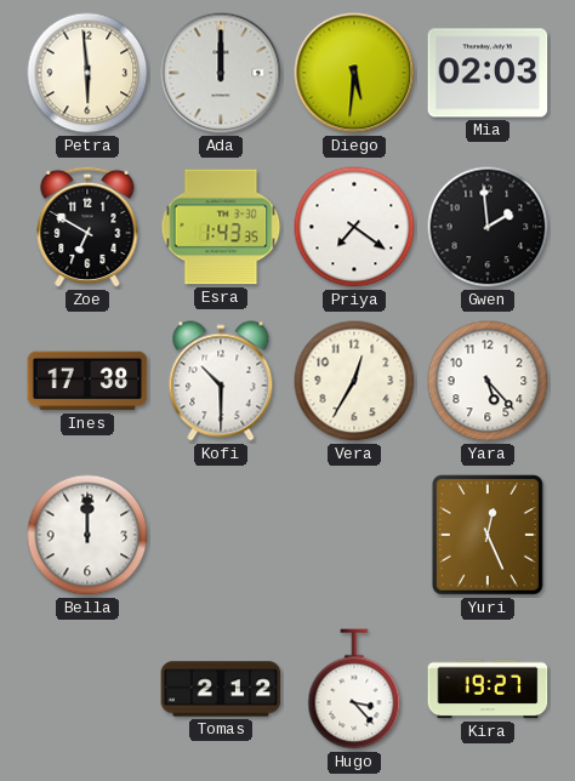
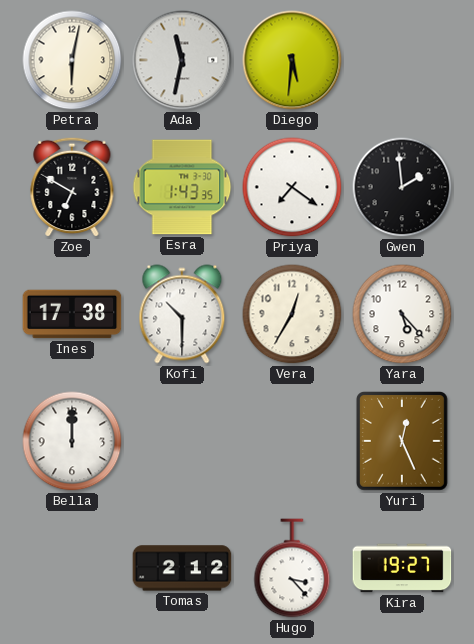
Petra: 5:59 -> 6:02
Ada: 12:00 -> 11:32
Mia: 02:03 -> none
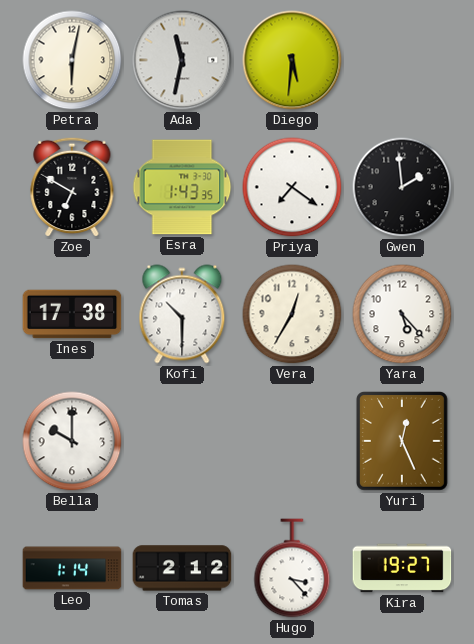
Bella: 12:00 -> 10:00
Leo: none -> 1:14
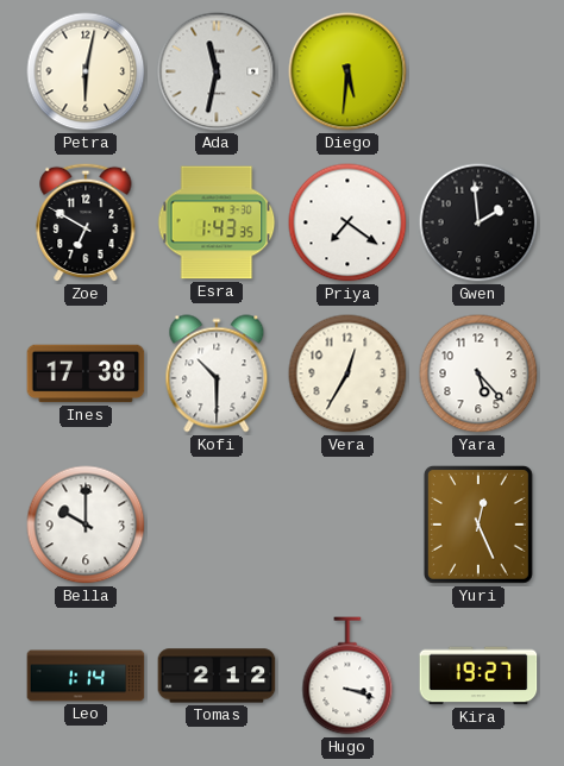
Hugo: 3:23 -> 3:18
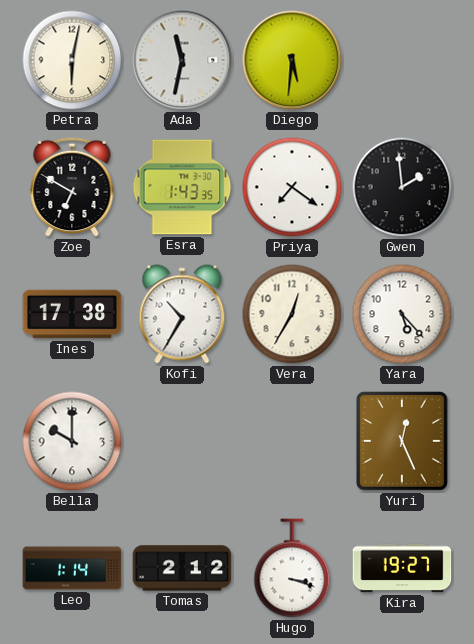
Kofi: 10:30 -> 10:35
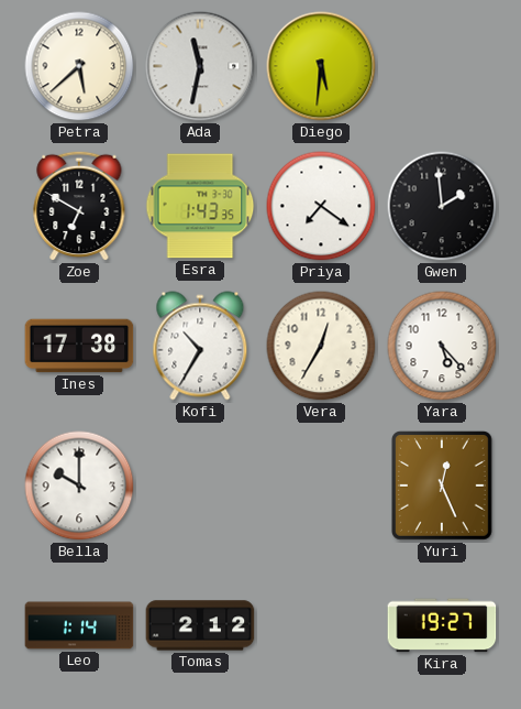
Petra: 6:02 -> 5:38
Hugo: 3:18 -> none
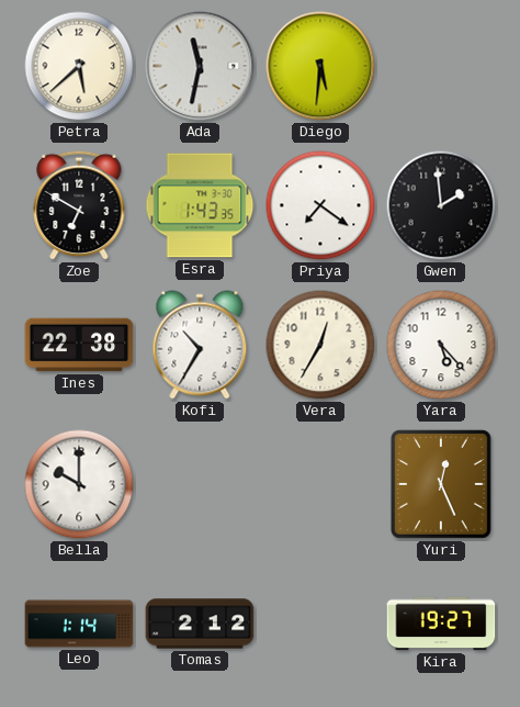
Ines: 17:38 -> 22:38
